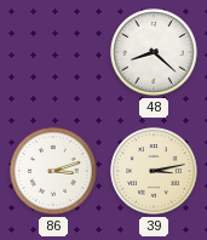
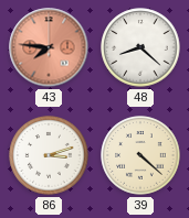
43: none -> 7:46
39: 3:13 -> 4:22
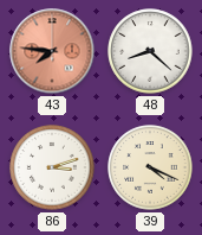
39: 4:22 -> 4:19
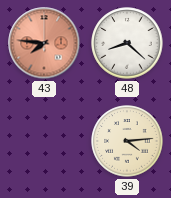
86: 3:12 -> none
39: 4:19 -> 4:14
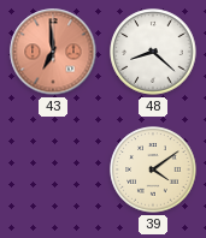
43: 7:46 -> 6:59
39: 4:14 -> 4:09
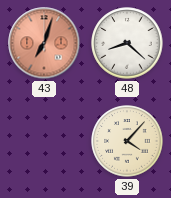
43: 6:59 -> 7:03
39: 4:09 -> 4:07
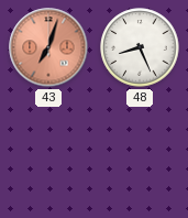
48: 8:22 -> 8:26
39: 4:07 -> none
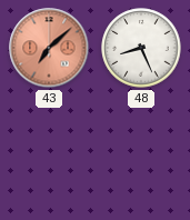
43: 7:03 -> 7:08
